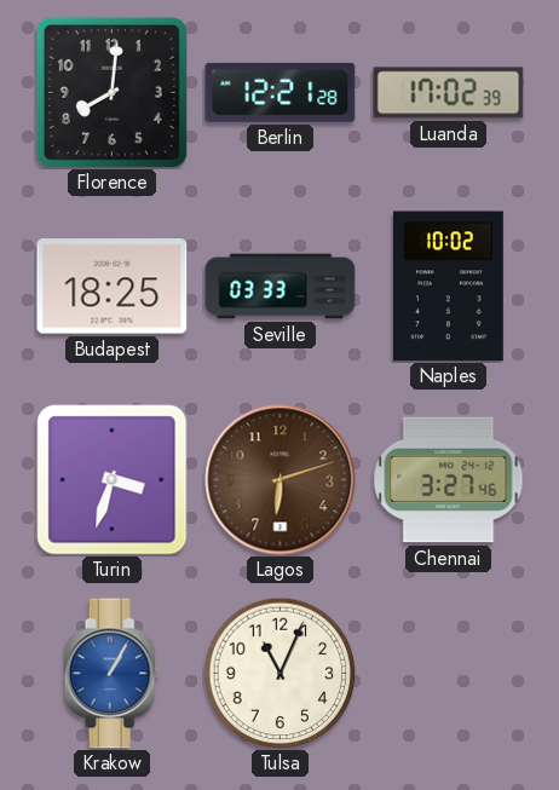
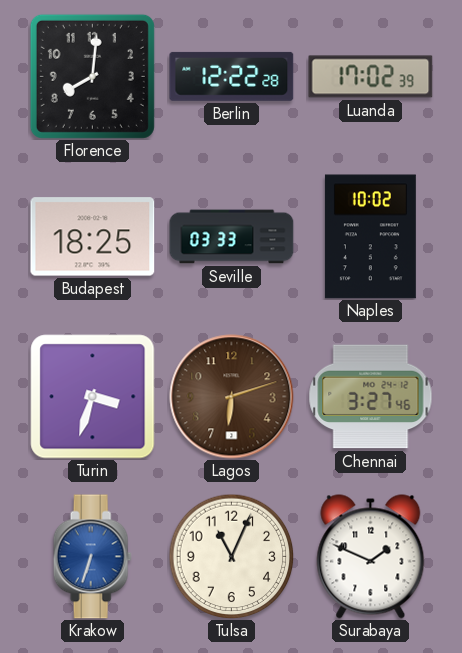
Berlin: 12:21 -> 12:22
Krakow: 1:05 -> 6:33
Surabaya: none -> 1:49
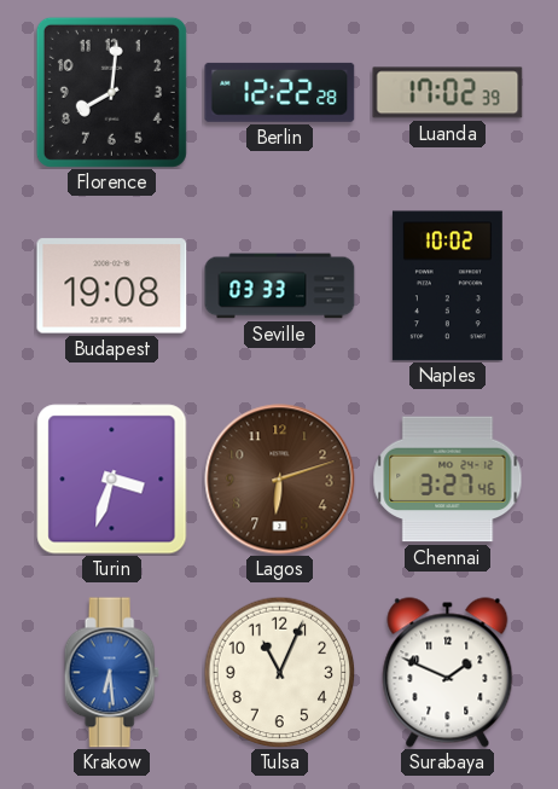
Budapest: 18:25 -> 19:08
Krakow: 6:33 -> 6:29
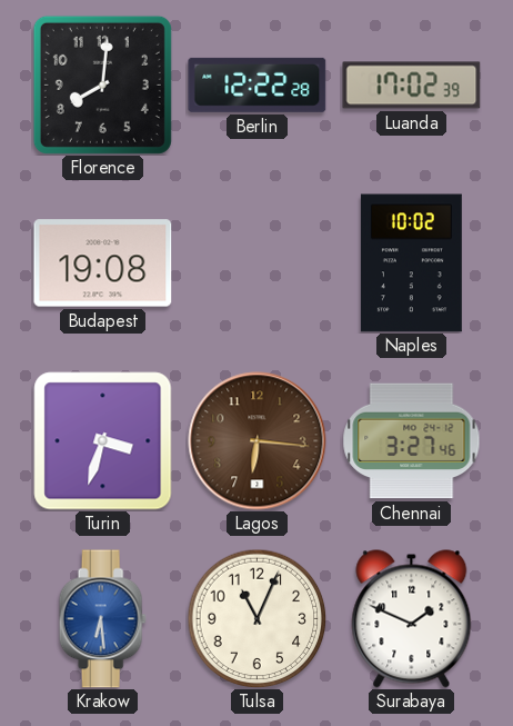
Seville: 03:33 -> none
Lagos: 6:12 -> 6:16
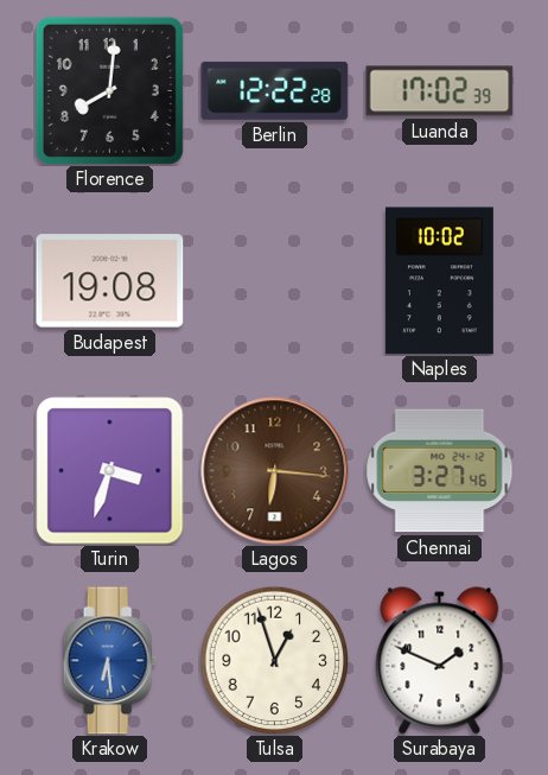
Tulsa: 11:04 -> 12:57
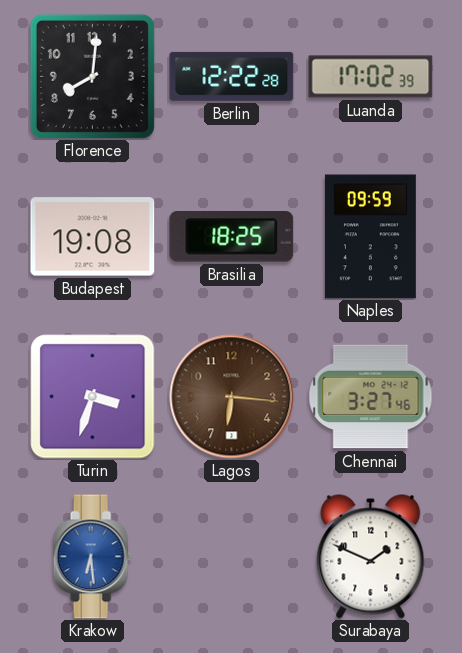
Brasilia: none -> 18:25
Naples: 10:02 -> 09:59
Tulsa: 12:57 -> none
